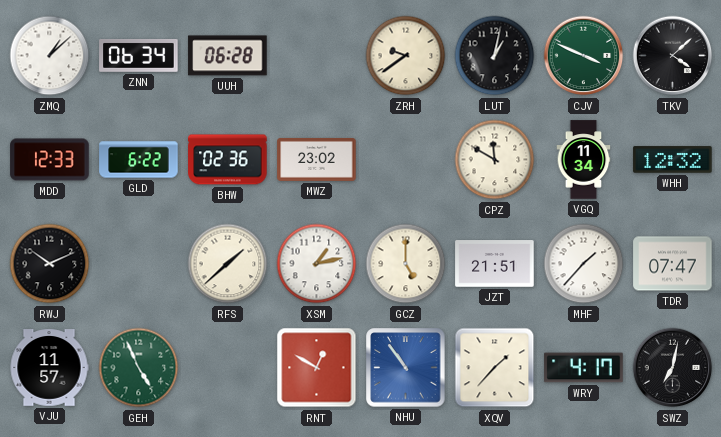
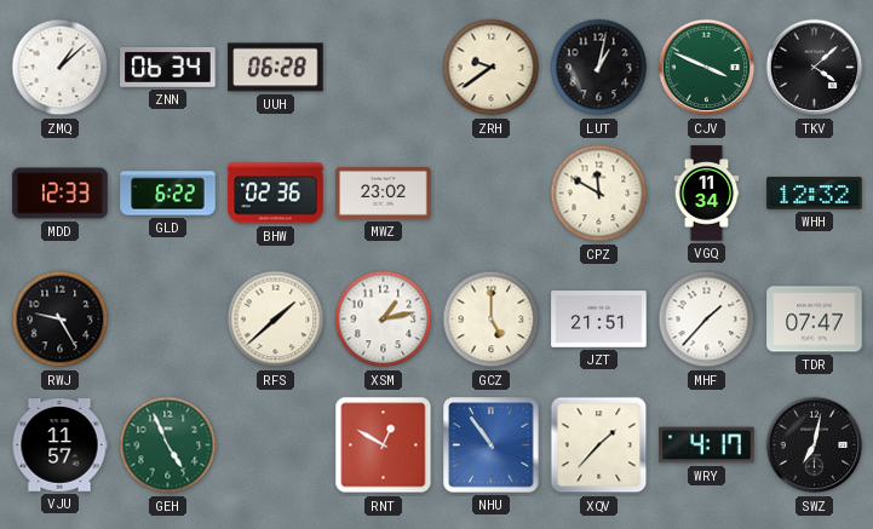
RWJ: 10:11 -> 9:25
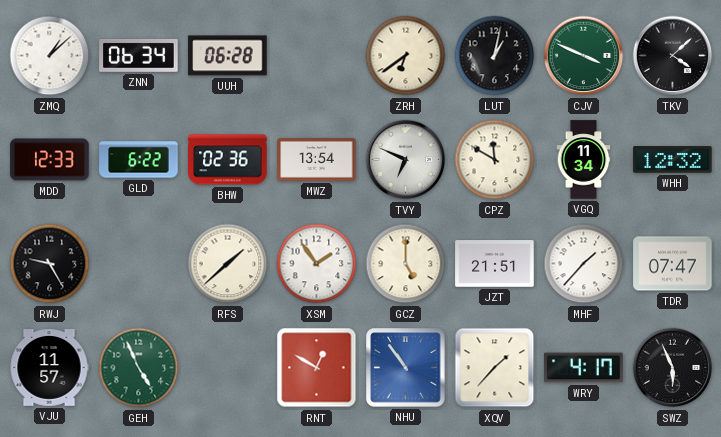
ZRH: 9:39 -> 6:39
MWZ: 23:02 -> 13:54
TVY: none -> 6:49
XSM: 1:13 -> 1:54
SWZ: 7:02 -> 5:56
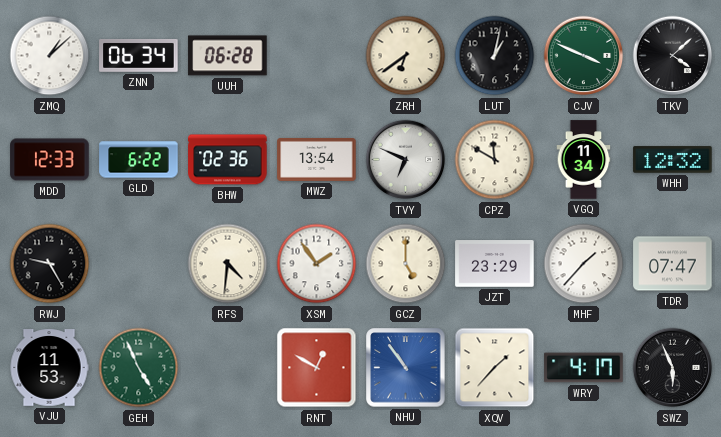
RFS: 1:38 -> 4:31
JZT: 21:51 -> 23:29
VJU: 11:57 -> 11:53
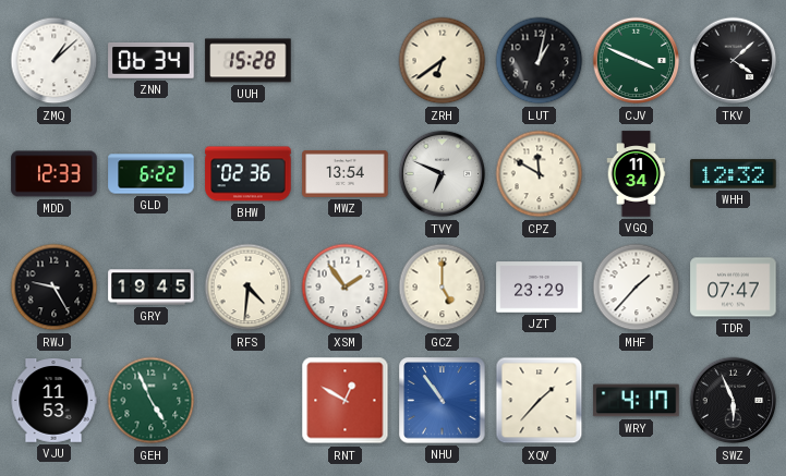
UUH: 06:28 -> 15:28
GRY: none -> 19:45
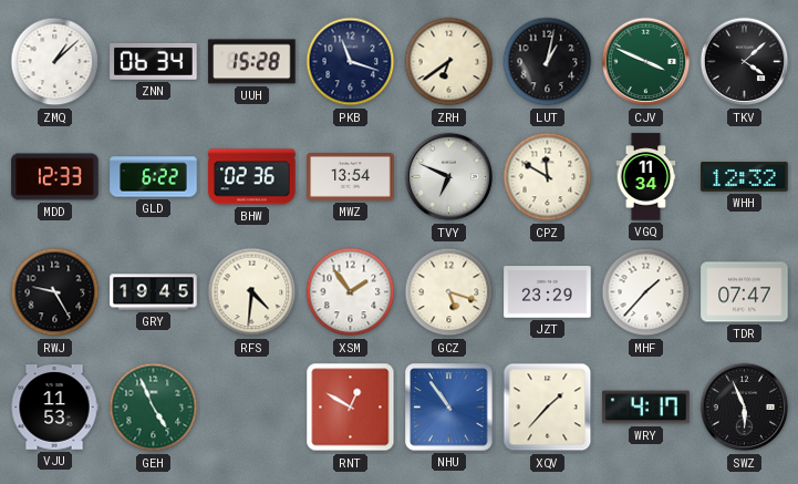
PKB: none -> 11:18
GCZ: 5:00 -> 5:18
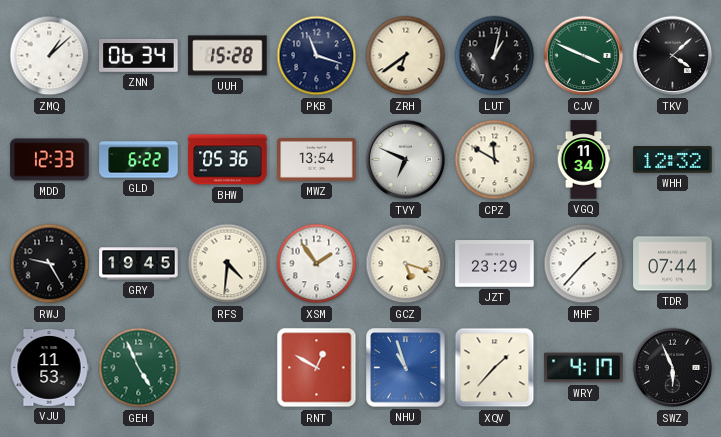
BHW: 02:36 -> 05:36
TDR: 07:47 -> 07:44
NHU: 10:54 -> 10:57
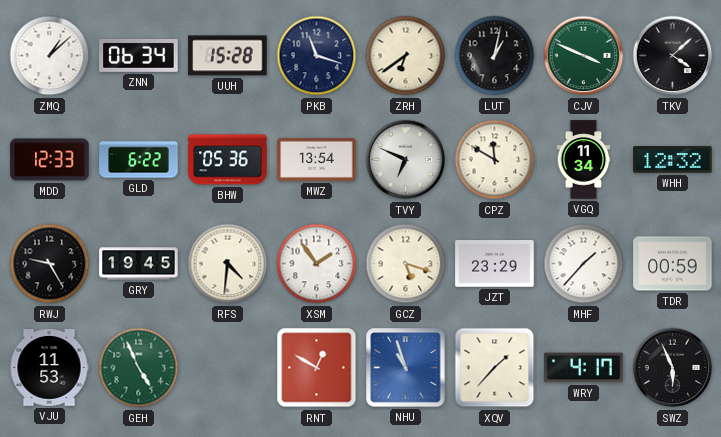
TDR: 07:44 -> 00:59
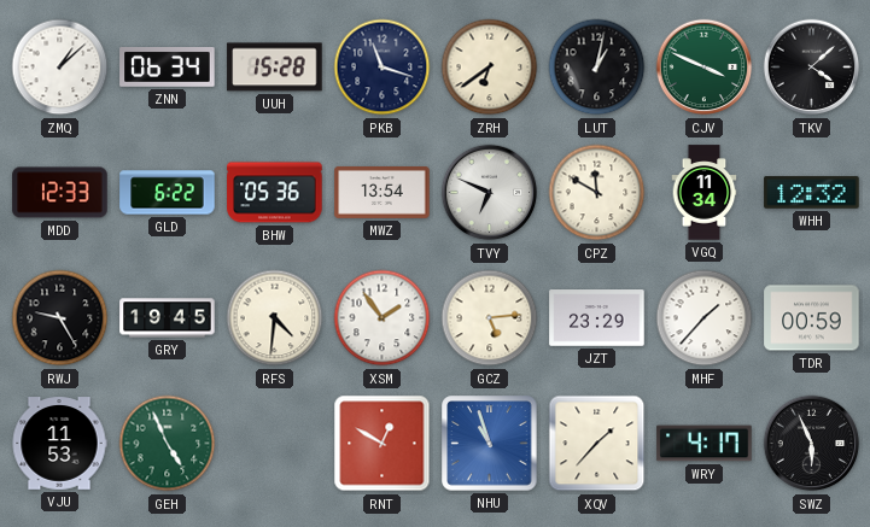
GCZ: 5:18 -> 5:14
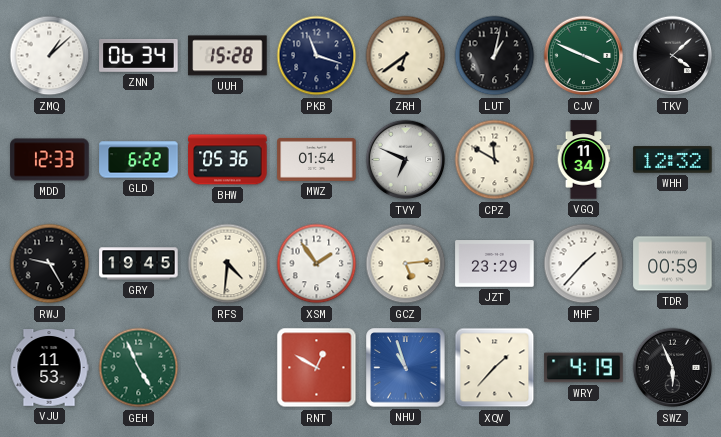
MWZ: 13:54 -> 01:54
WRY: 4:17 -> 4:19
